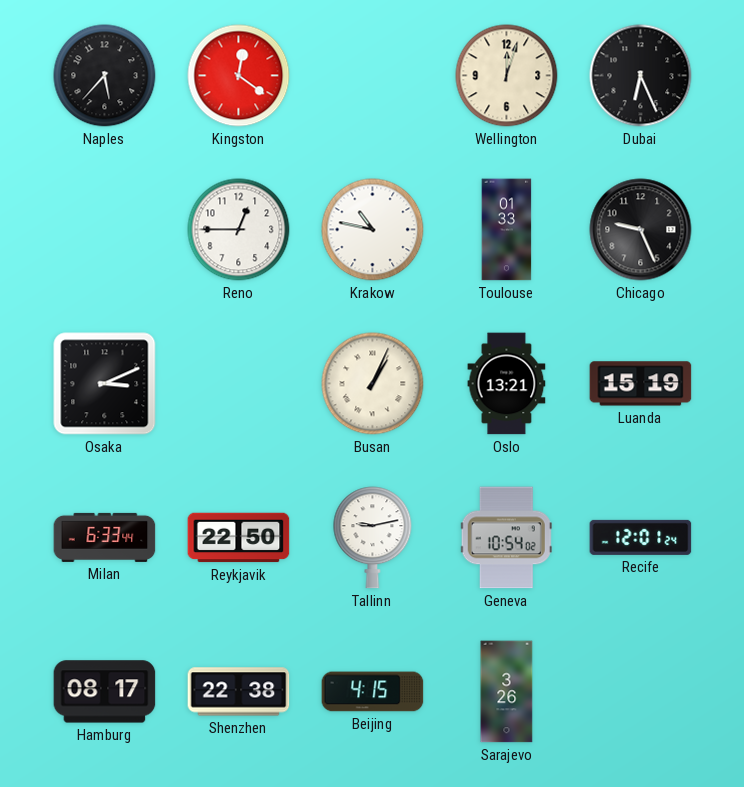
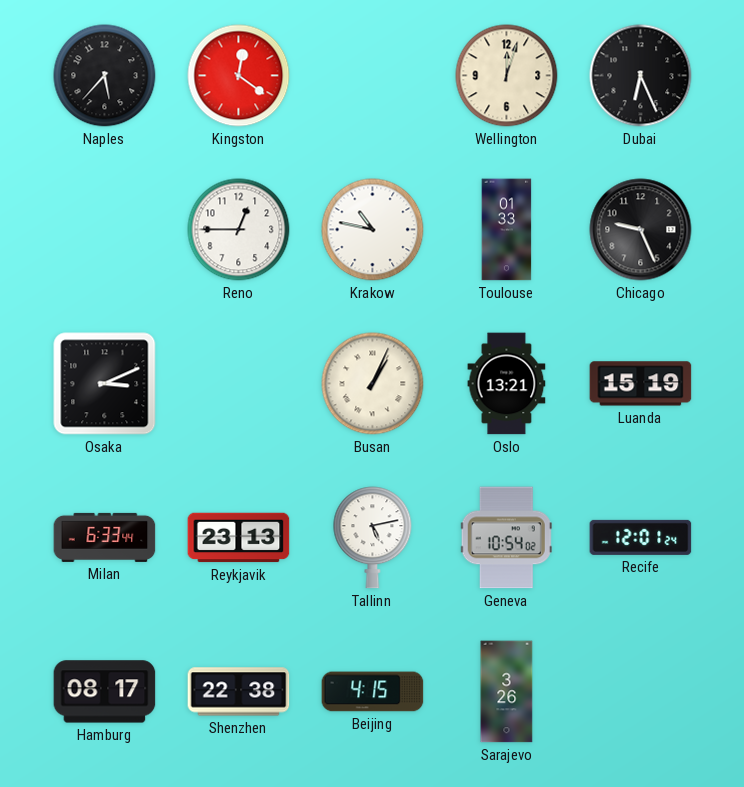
Reykjavik: 22:50 -> 23:13
Tallinn: 9:13 -> 5:13
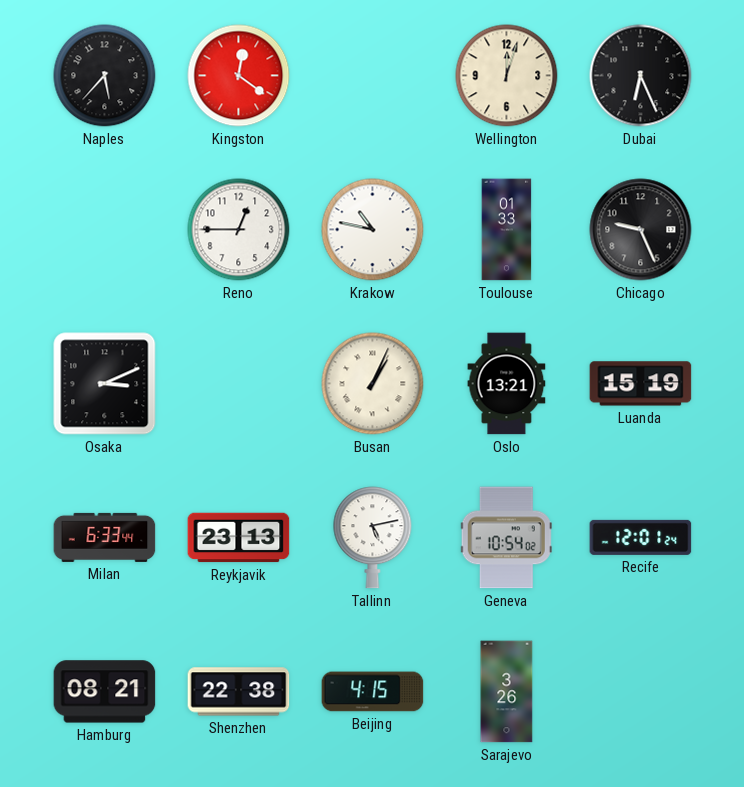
Hamburg: 08:17 -> 08:21
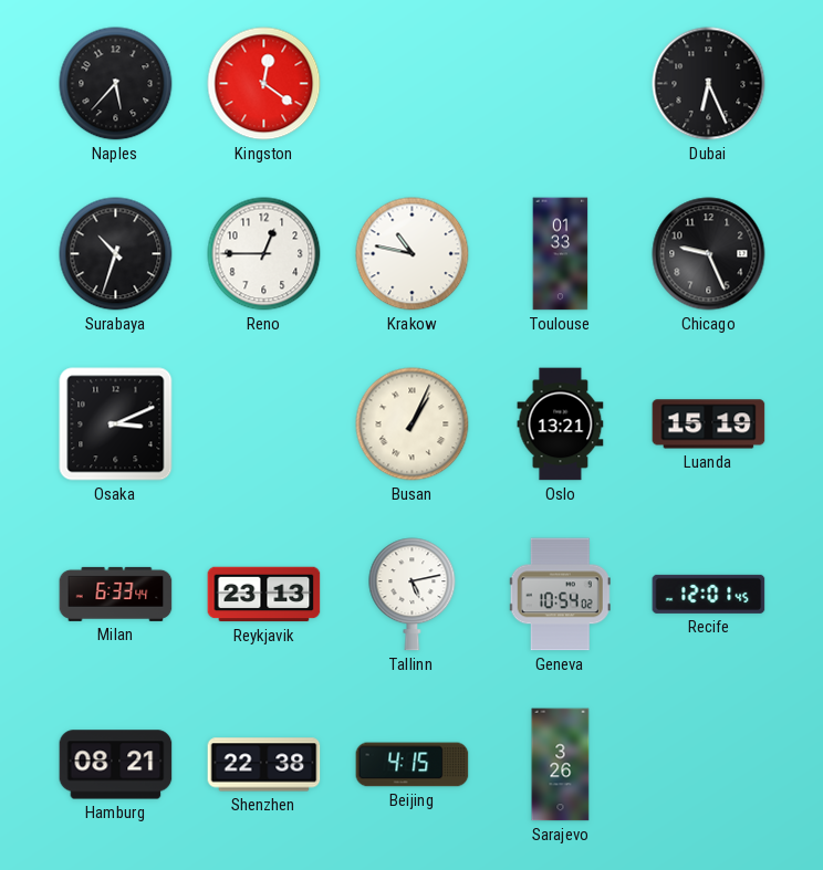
Wellington: 12:03 -> none
Surabaya: none -> 10:33
Recife: 12:01:24 -> 12:01:45
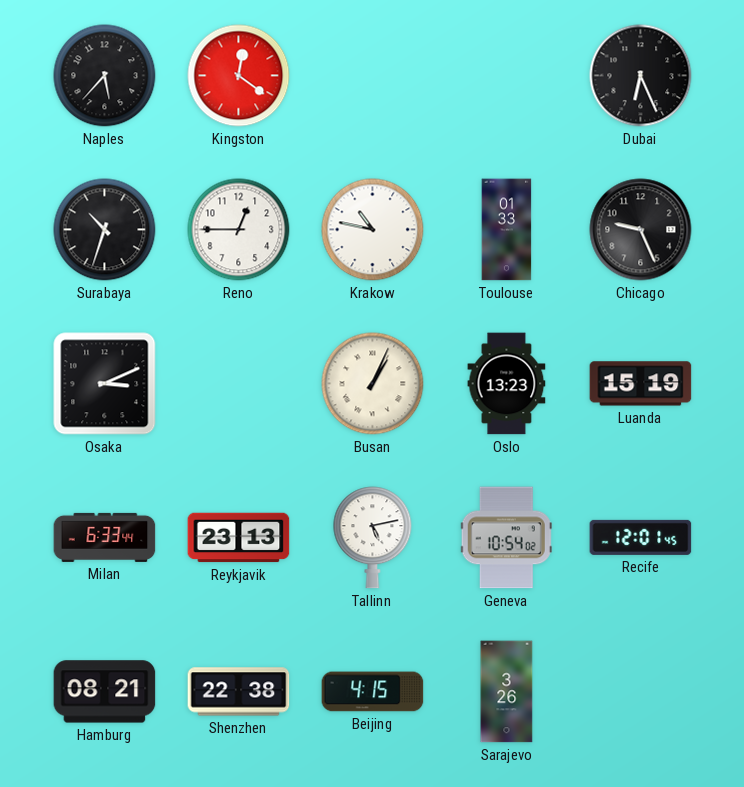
Oslo: 13:21 -> 13:23
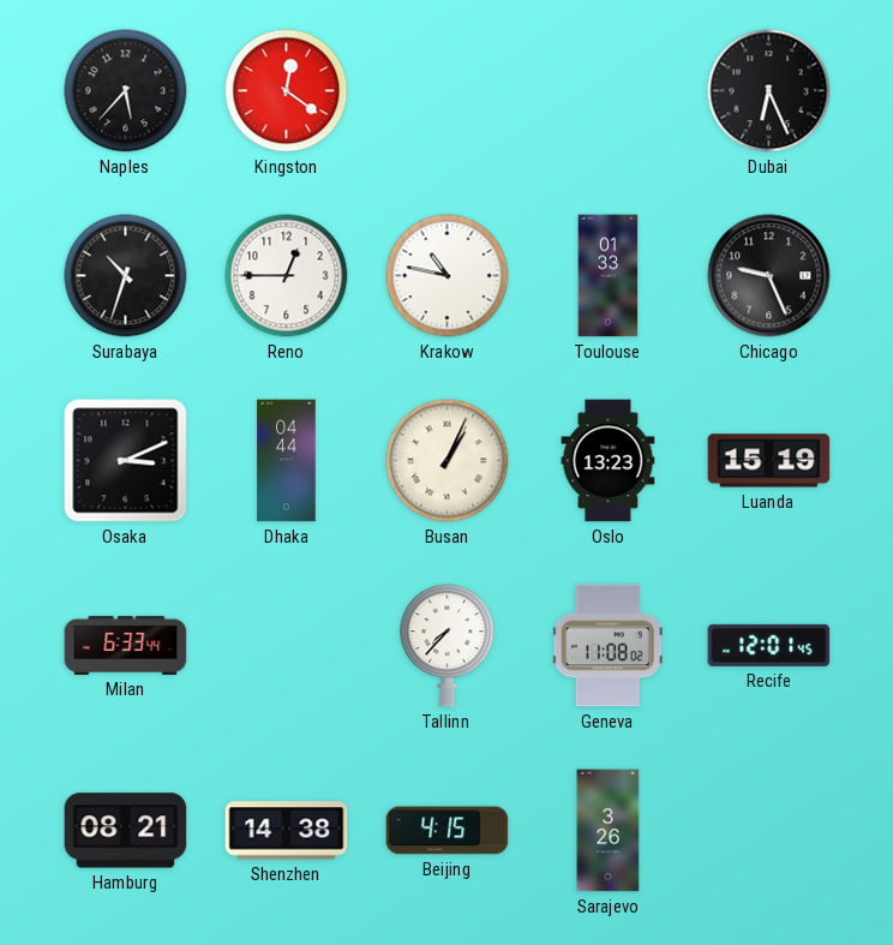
Dhaka: none -> 04:44
Reykjavik: 23:13 -> none
Tallinn: 5:13 -> 7:37
Geneva: 10:54 -> 11:08
Shenzhen: 22:38 -> 14:38
